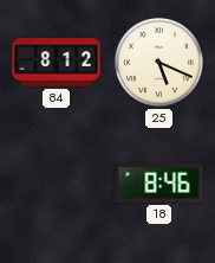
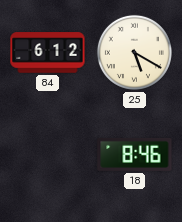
84: 8:12 -> 6:12
25: 5:19 -> 5:20
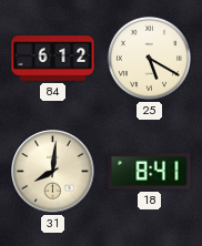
31: none -> 8:01
18: 8:46 -> 8:41
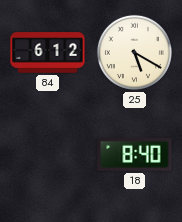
31: 8:01 -> none
18: 8:41 -> 8:40
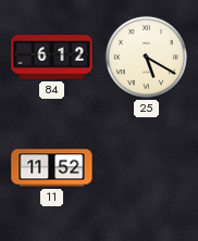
11: none -> 11:52
18: 8:40 -> none
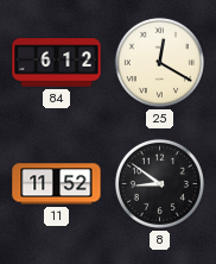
25: 5:20 -> 12:20
8: none -> 8:51
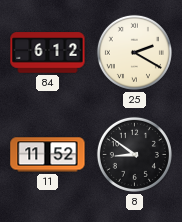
25: 12:20 -> 2:20
